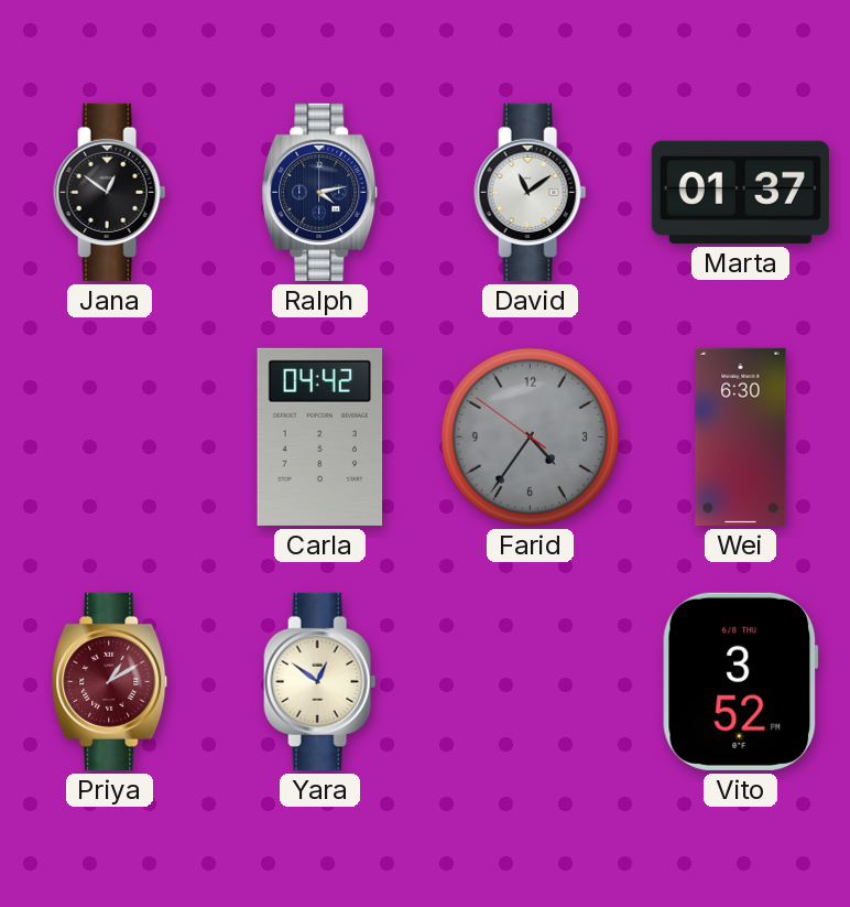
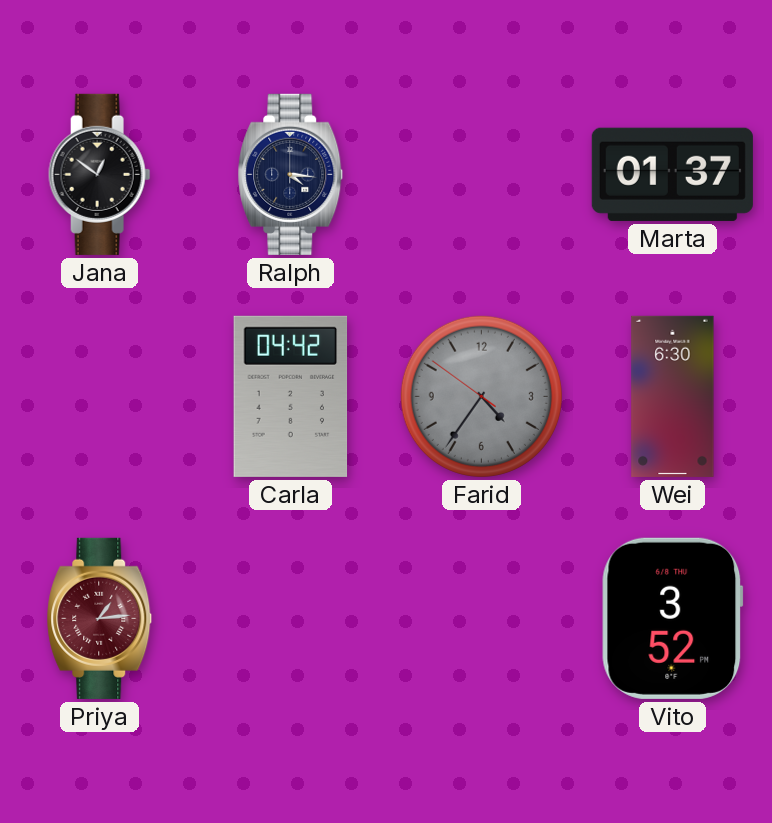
Ralph: 4:13 -> 4:16
David: 11:09 -> none
Priya: 1:10 -> 1:14
Yara: 12:51 -> none
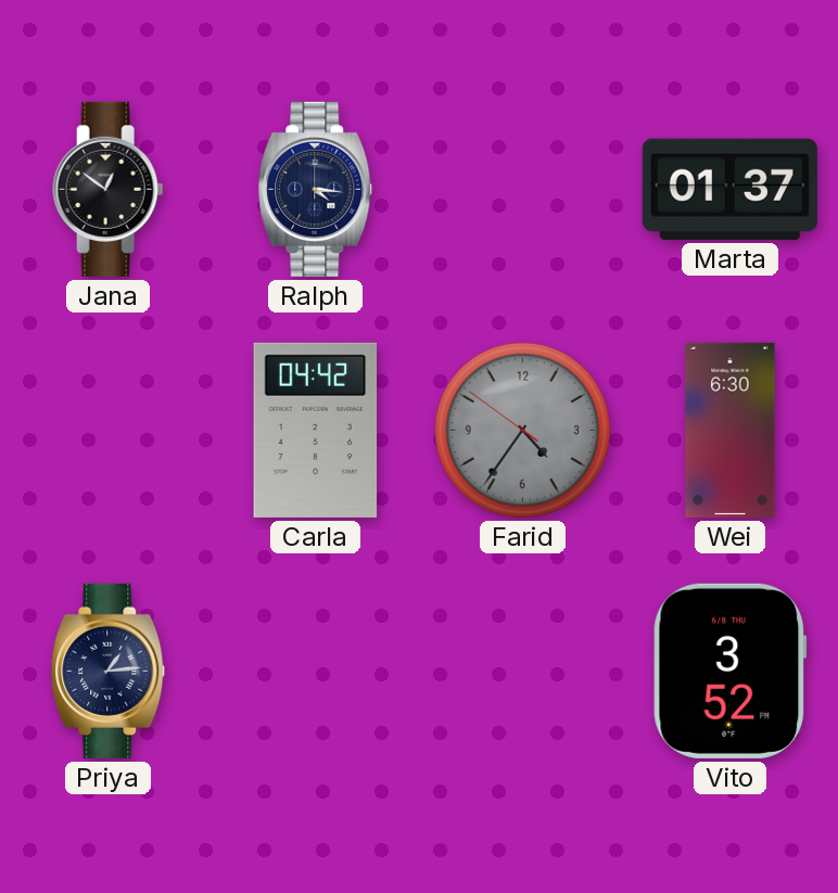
Priya dial: burgundy -> navy
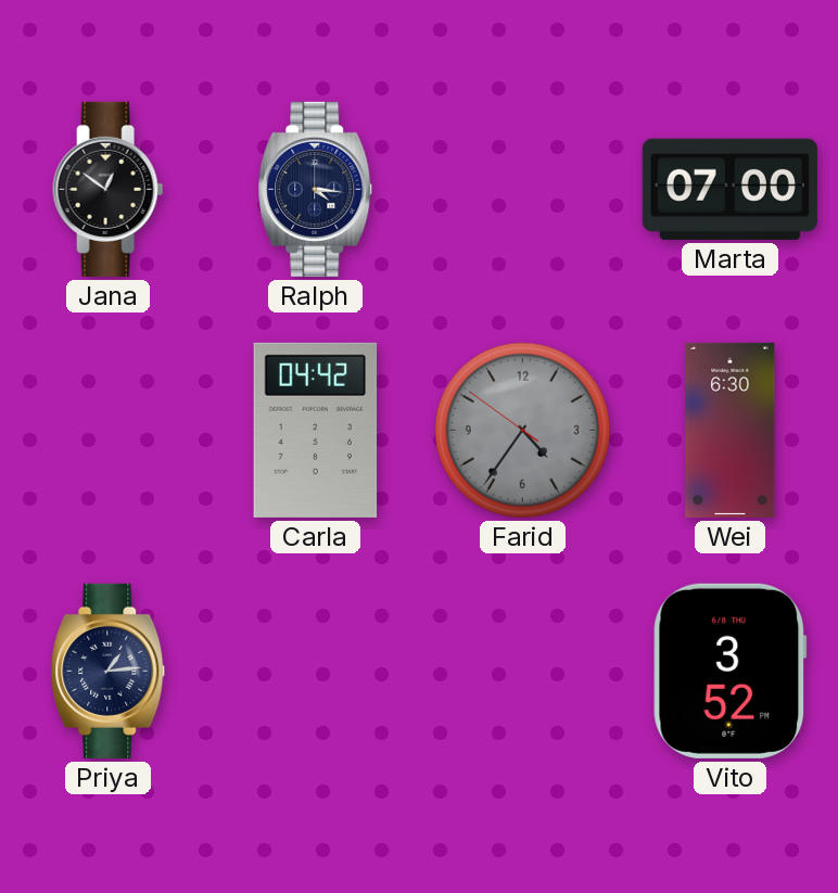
Marta: 01:37 -> 07:00
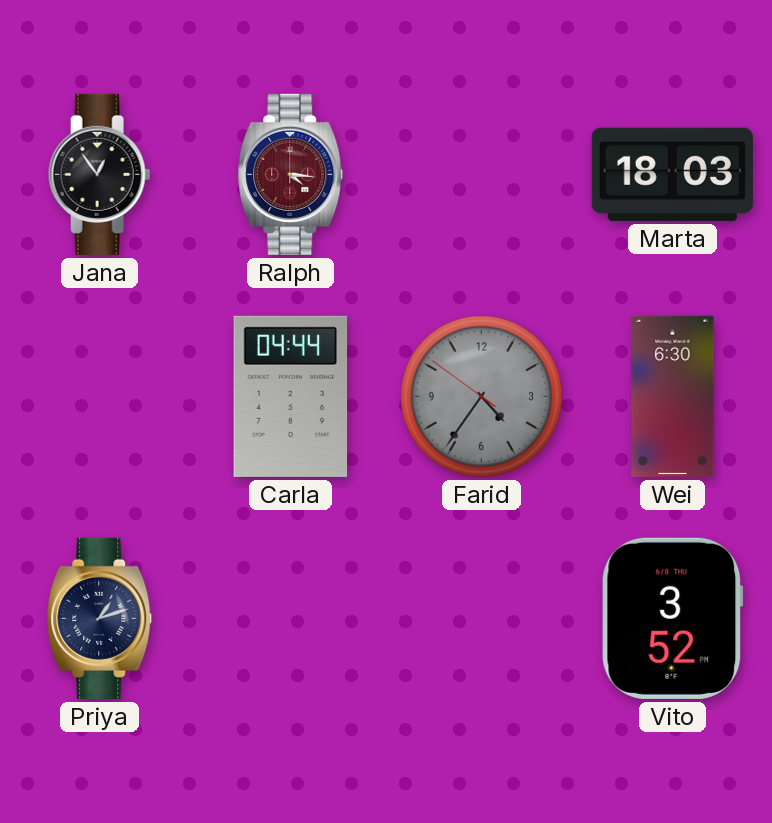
Jana: 12:51 -> 12:54
Ralph dial: navy -> burgundy
Marta: 07:00 -> 18:03
Carla: 04:42 -> 04:44
Priya: 1:14 -> 1:12
